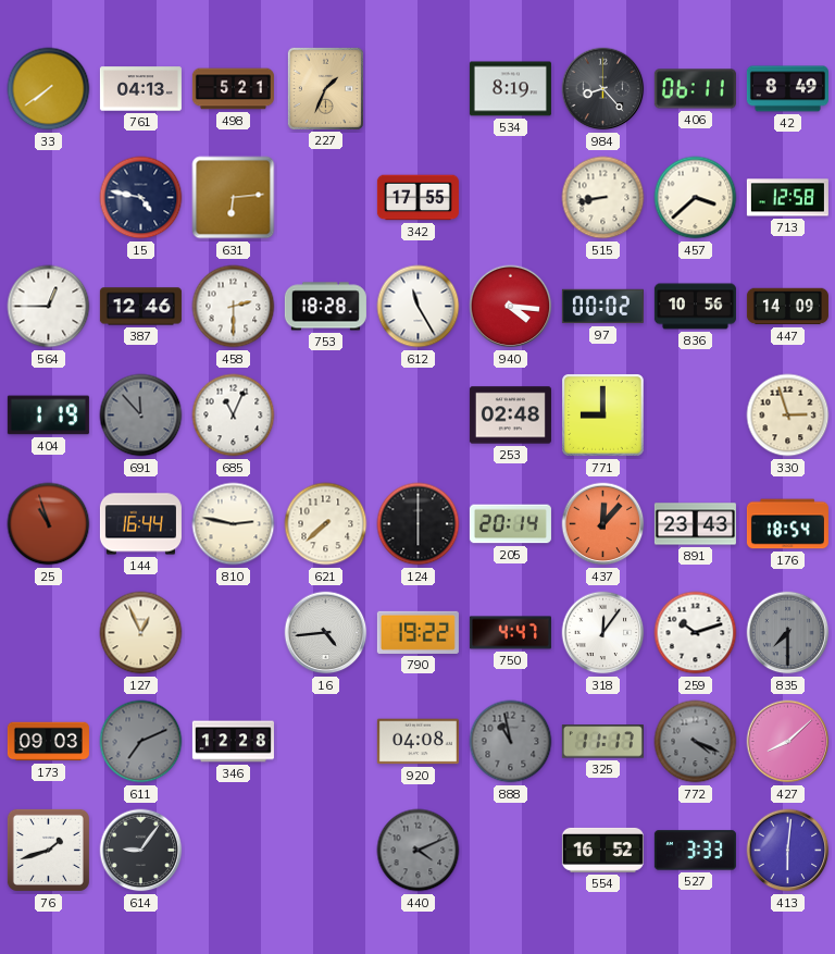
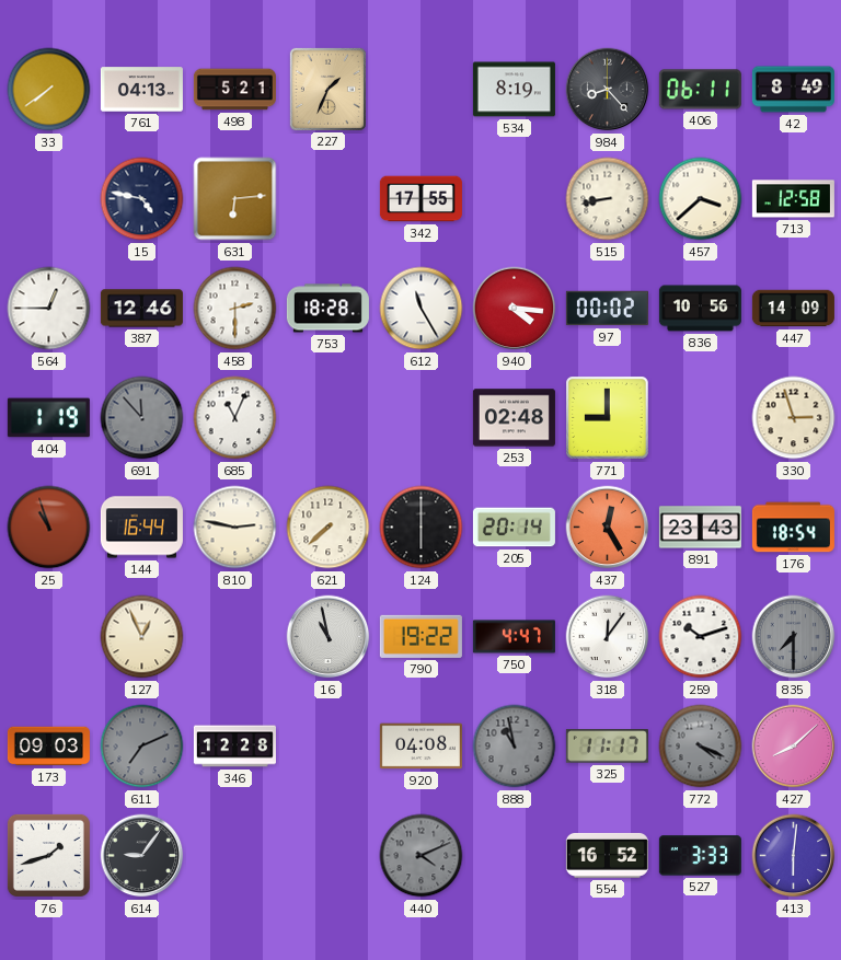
437: 12:07 -> 12:25
16: 4:44 -> 10:58
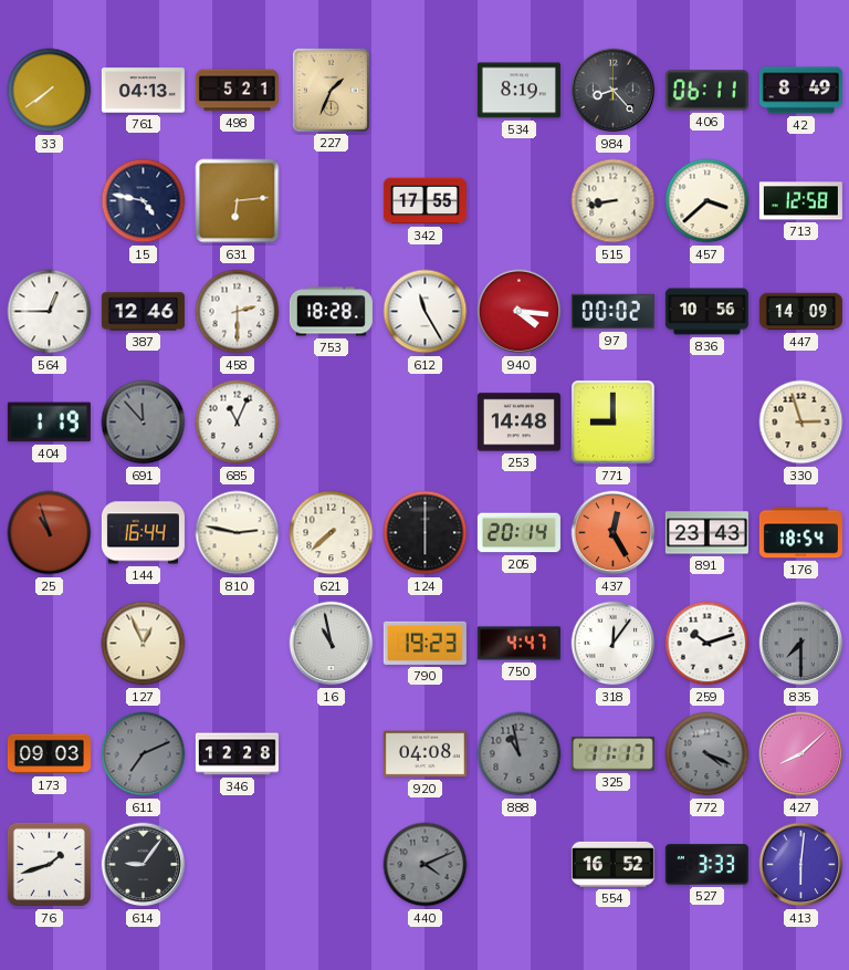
253: 02:48 -> 14:48
790: 19:22 -> 19:23
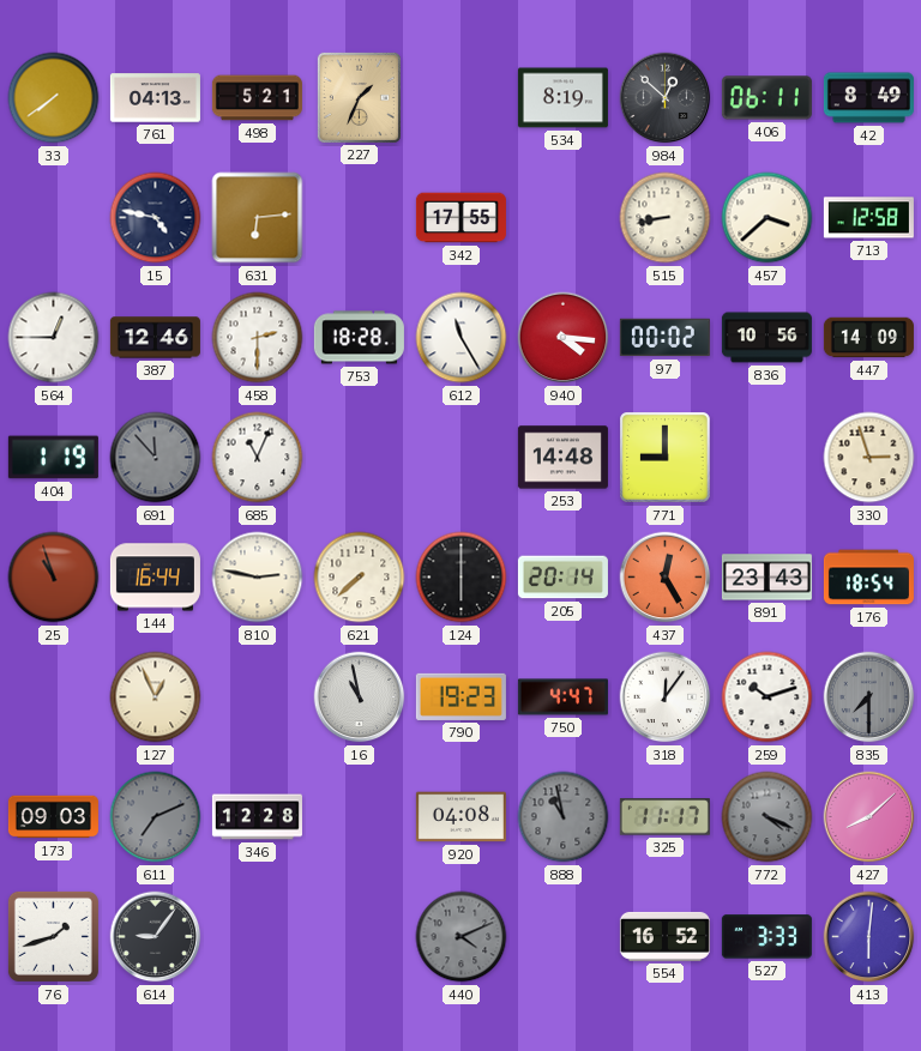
984: 8:23 -> 12:52
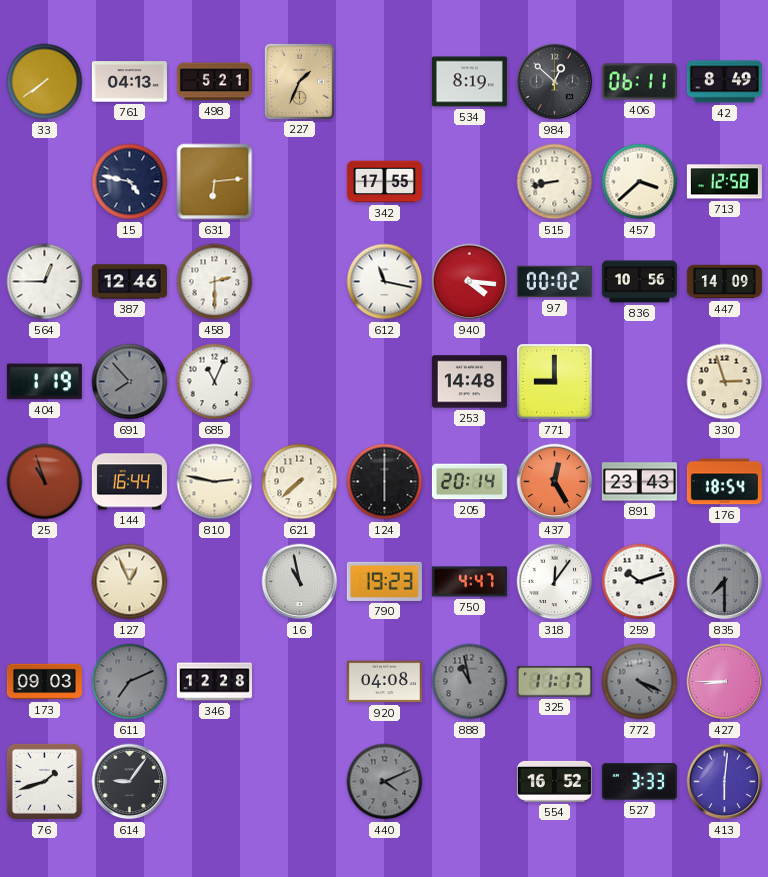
753: 18:28 -> none
612: 11:25 -> 11:17
691: 11:53 -> 7:53
427: 8:08 -> 8:45
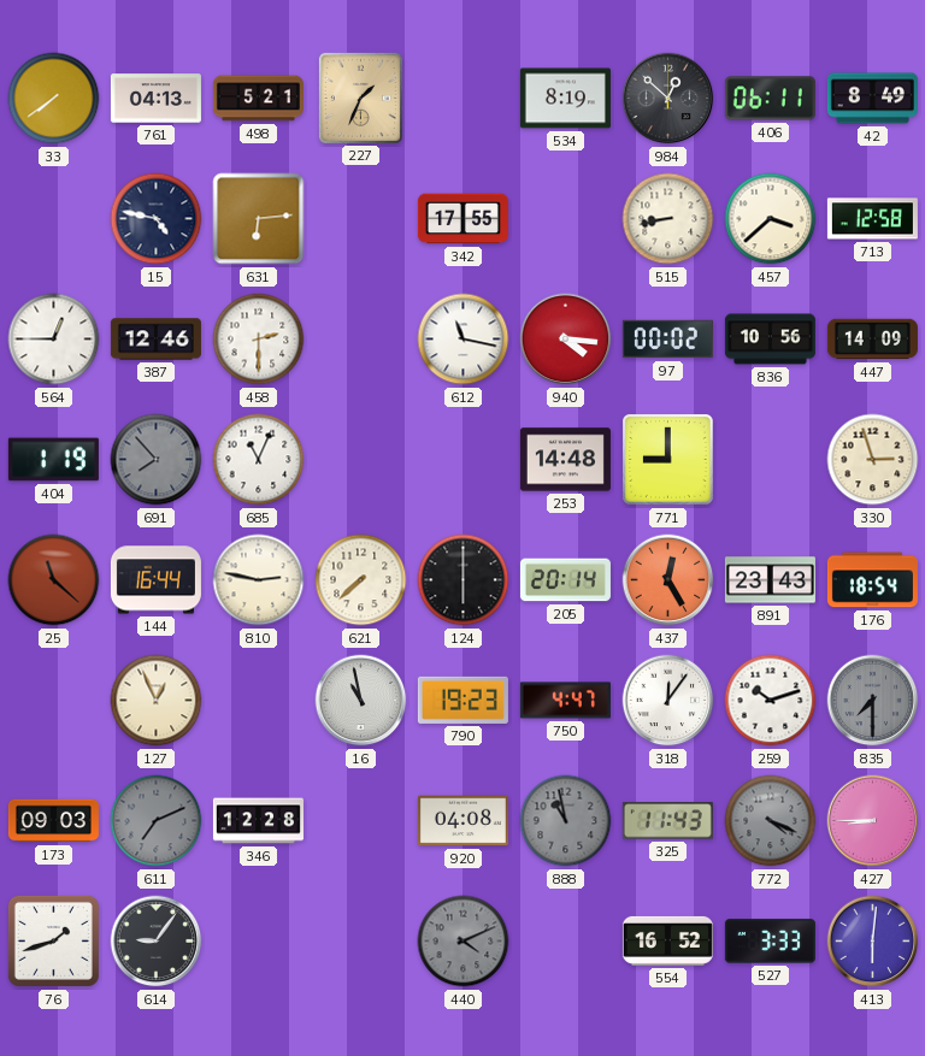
25: 10:57 -> 11:22
325: 11:17 -> 11:43
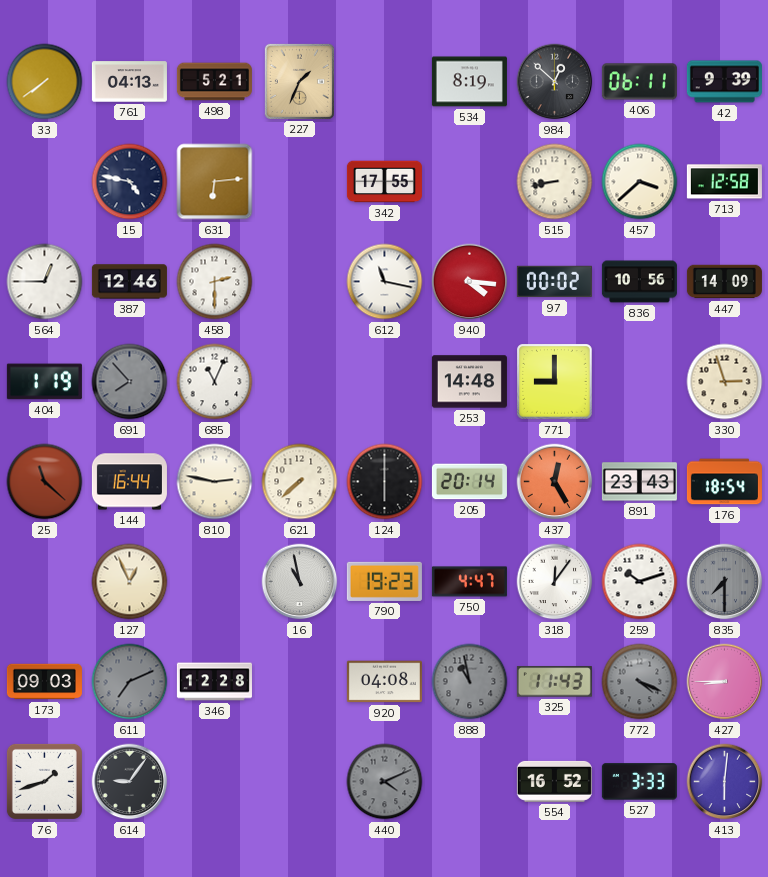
42: 8:49 -> 9:39
